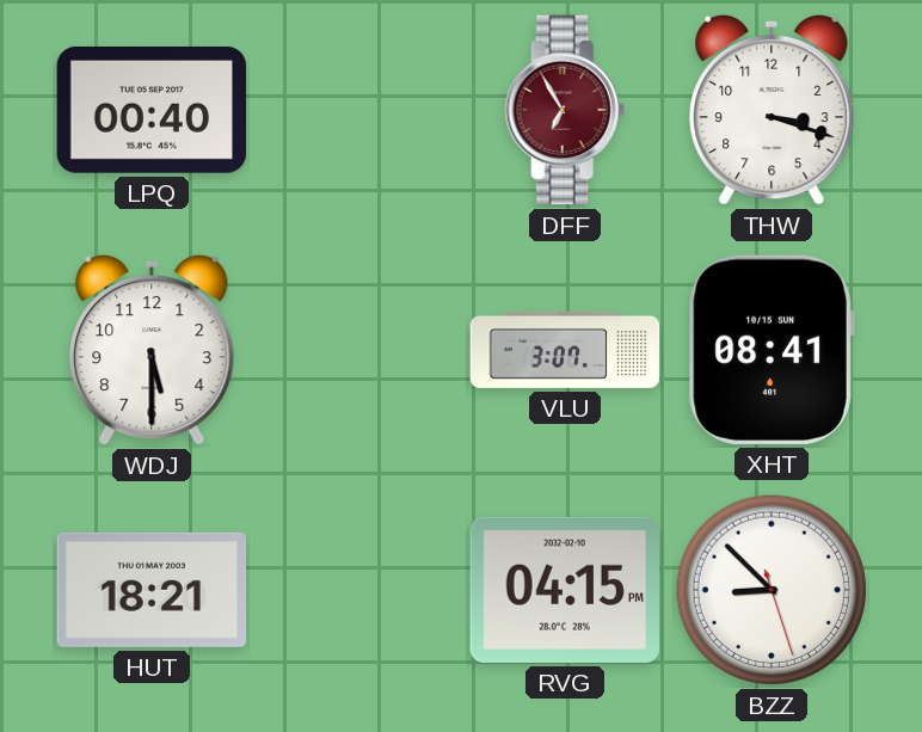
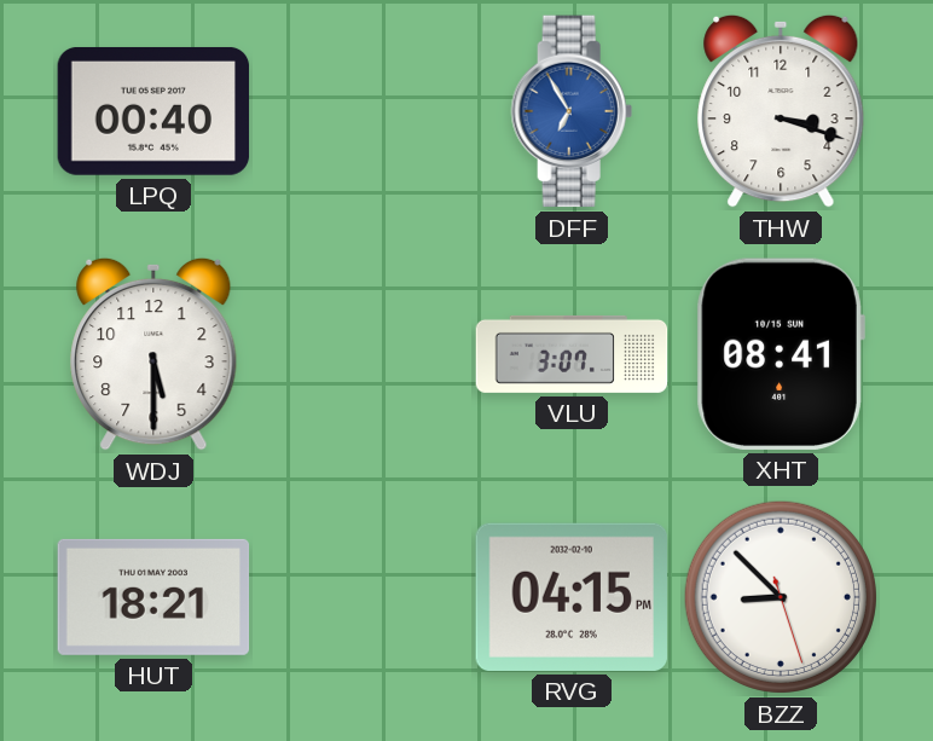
DFF dial: burgundy -> blue
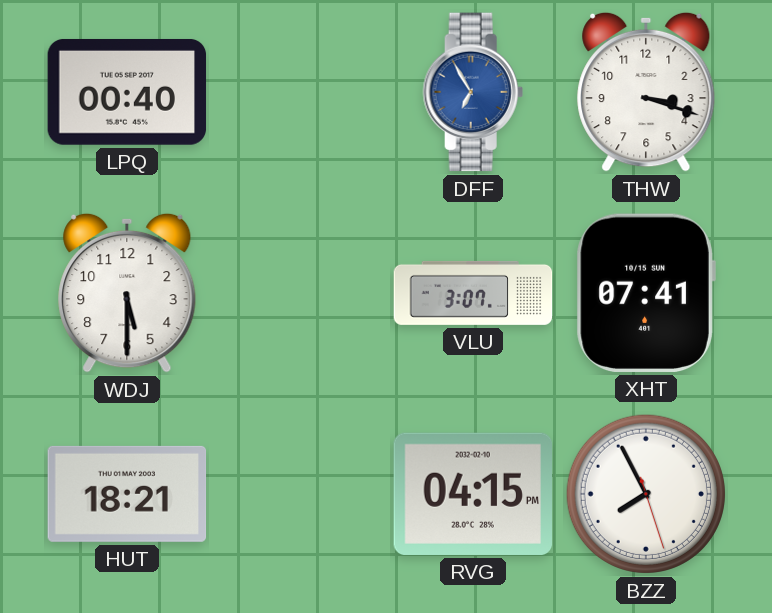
XHT: 08:41 -> 07:41
BZZ: 8:52 -> 7:55
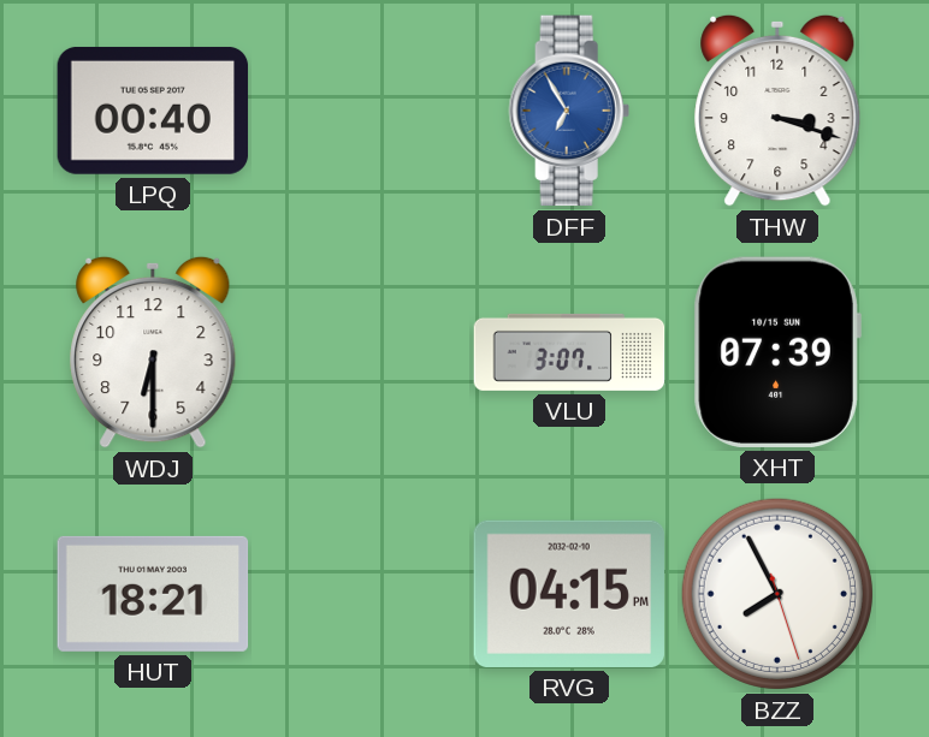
WDJ: 5:30 -> 6:30
XHT: 07:41 -> 07:39
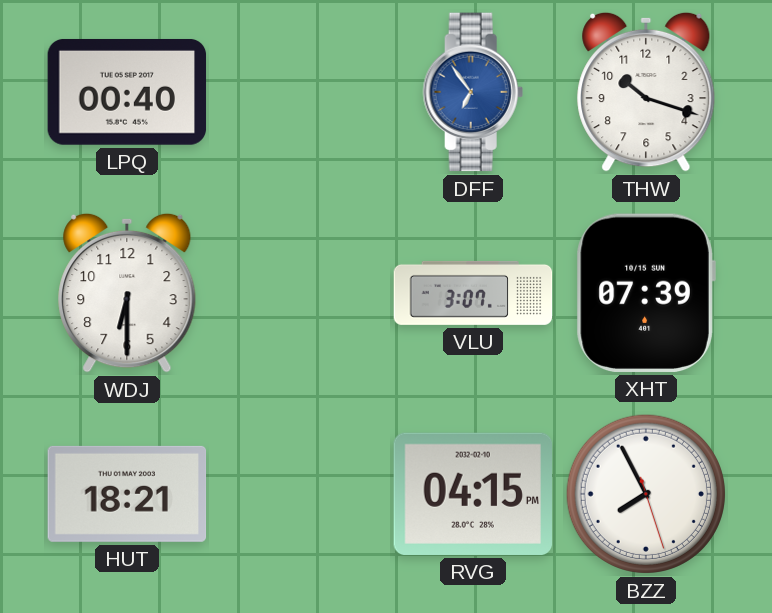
DFF: 6:55 -> 6:54
THW: 3:18 -> 10:18
